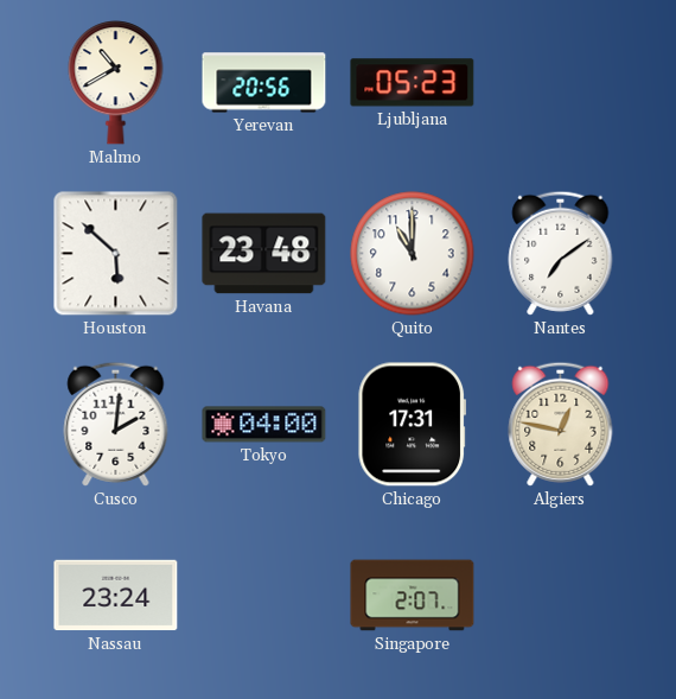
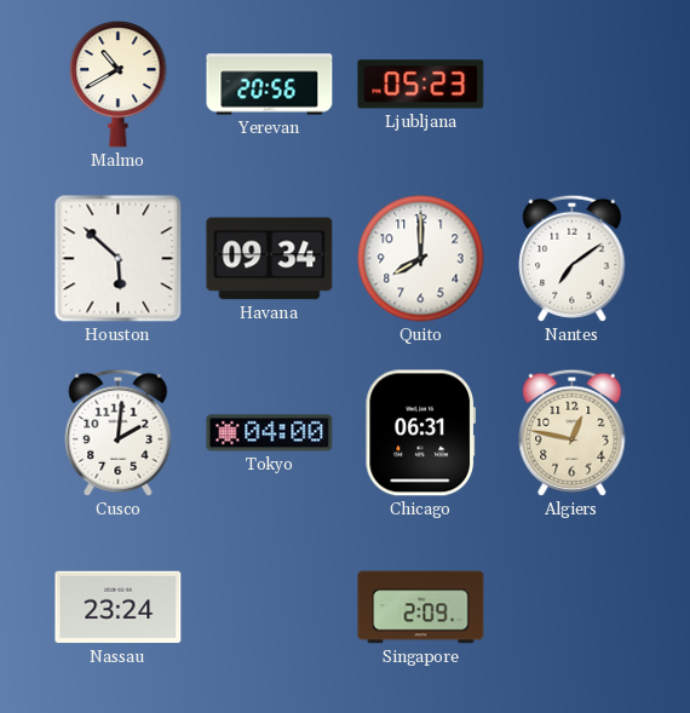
Havana: 23:48 -> 09:34
Quito: 11:00 -> 8:00
Chicago: 17:31 -> 06:31
Singapore: 2:07 -> 2:09
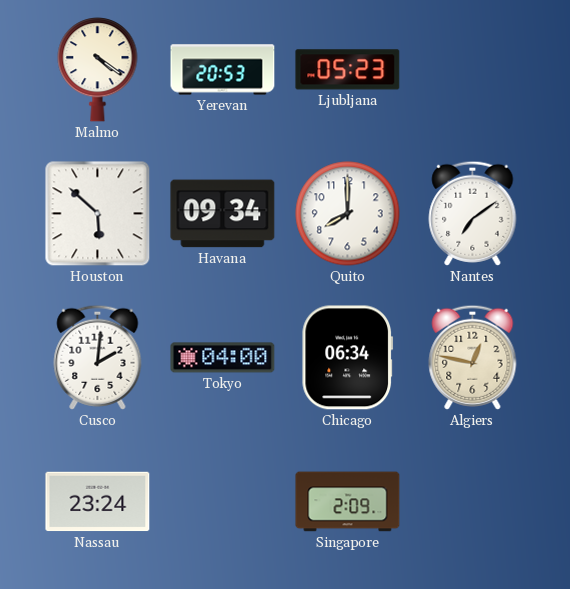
Malmo: 10:40 -> 4:21
Yerevan: 20:56 -> 20:53
Chicago: 06:31 -> 06:34
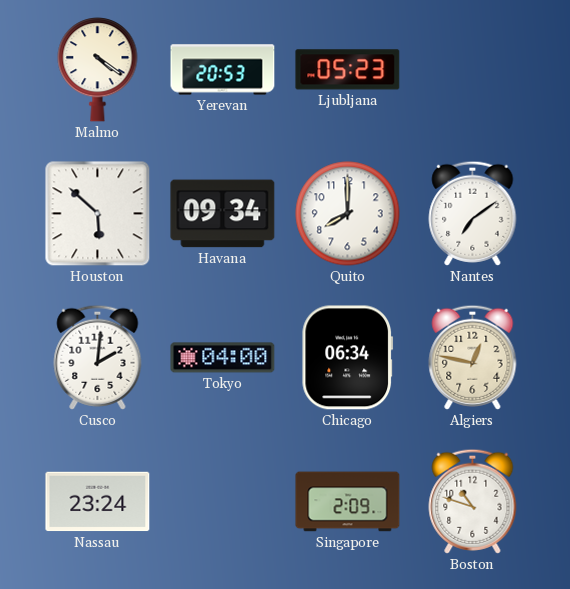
Boston: none -> 10:48
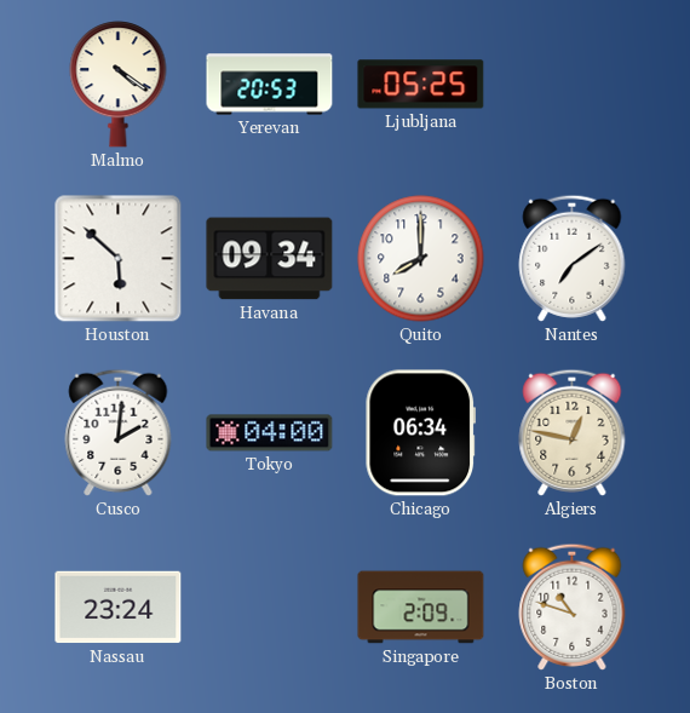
Ljubljana: 05:23 -> 05:25
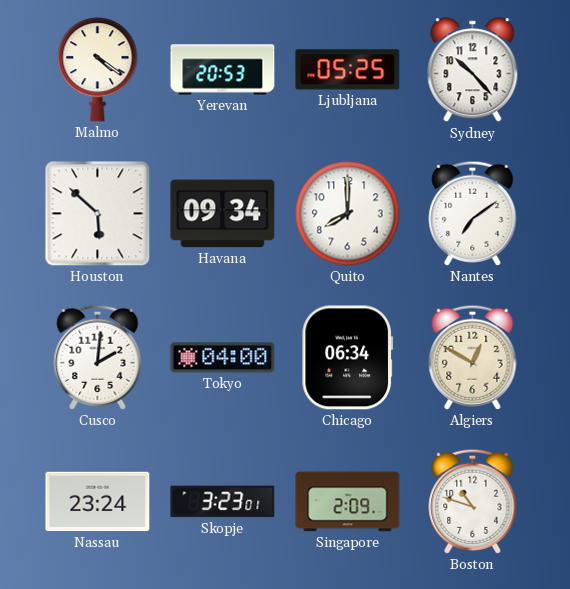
Sydney: none -> 10:23
Algiers: 12:47 -> 12:50
Skopje: none -> 3:23
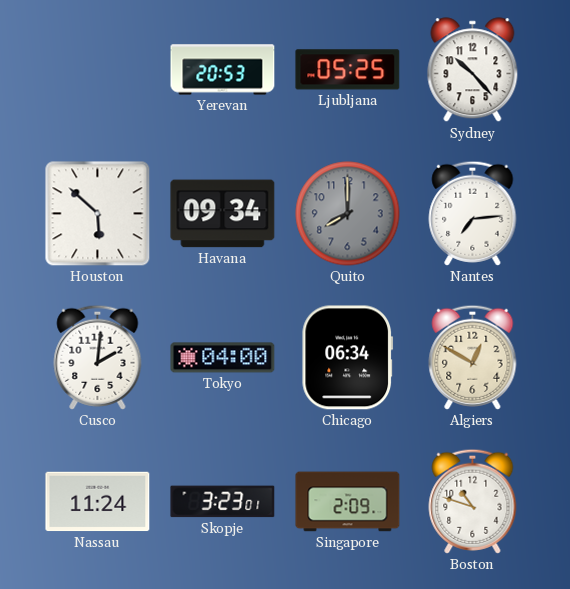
Malmo: 4:21 -> none
Quito dial: white -> grey
Nantes: 7:09 -> 7:14
Nassau: 23:24 -> 11:24
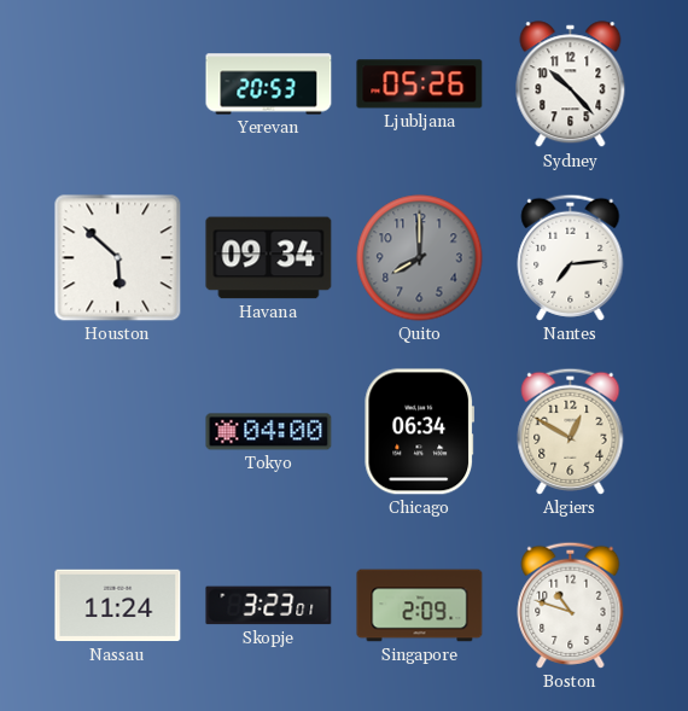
Ljubljana: 05:25 -> 05:26
Cusco: 2:01 -> none
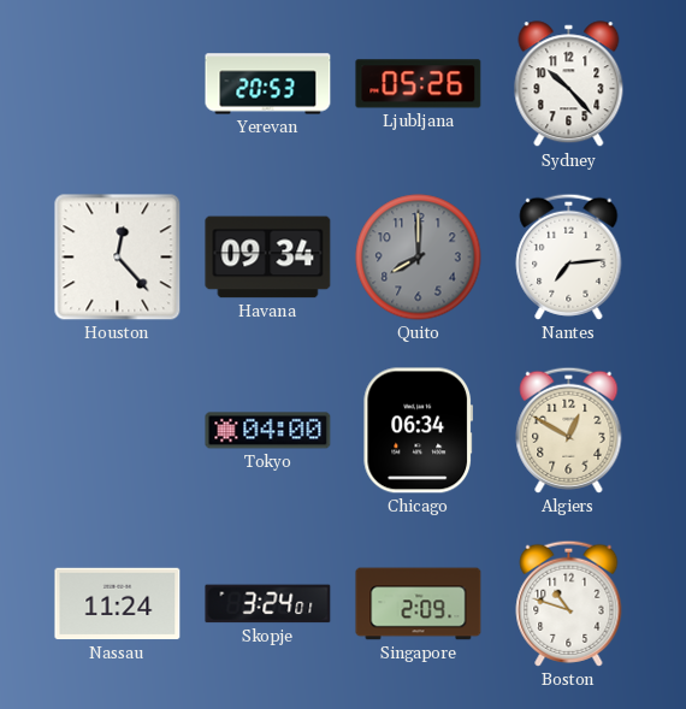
Houston: 5:52 -> 12:23
Skopje: 3:23 -> 3:24
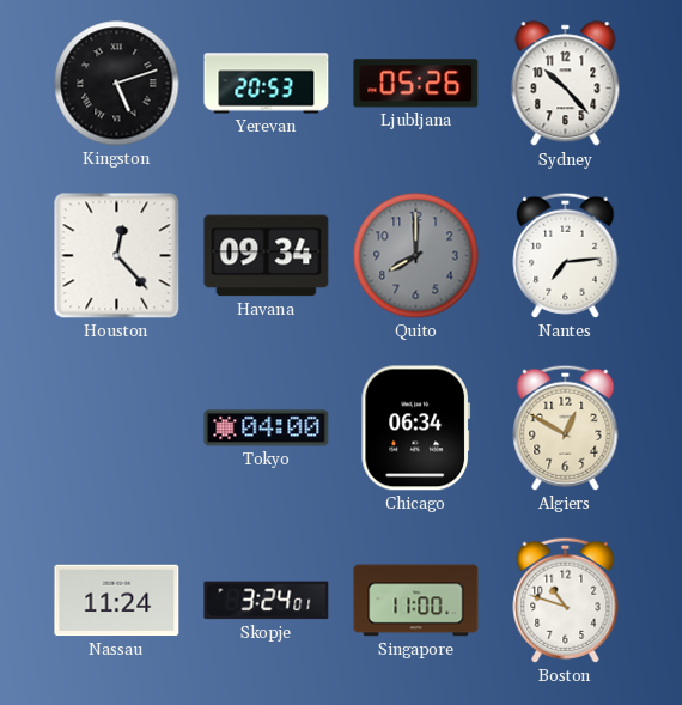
Kingston: none -> 5:12
Singapore: 2:09 -> 11:00
